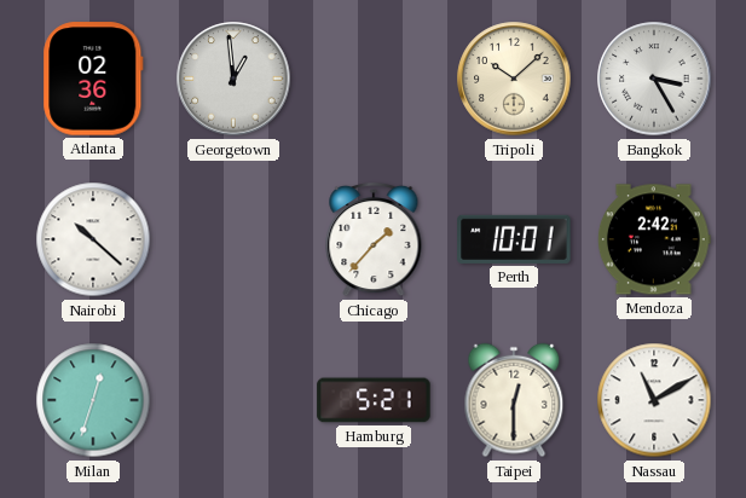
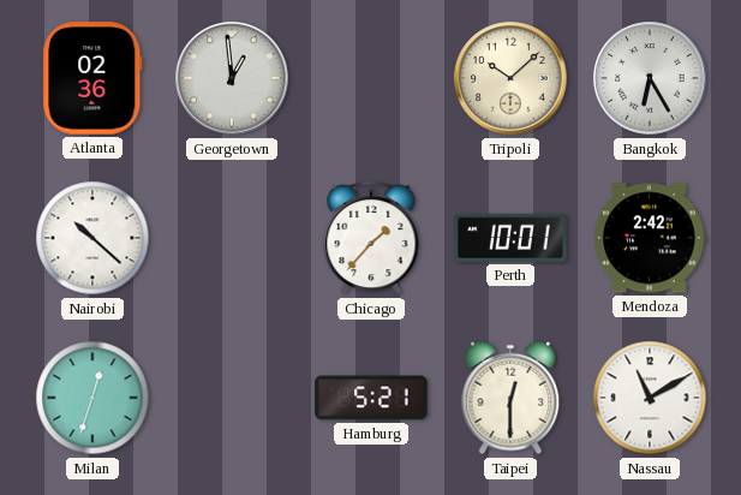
Bangkok: 3:25 -> 6:25
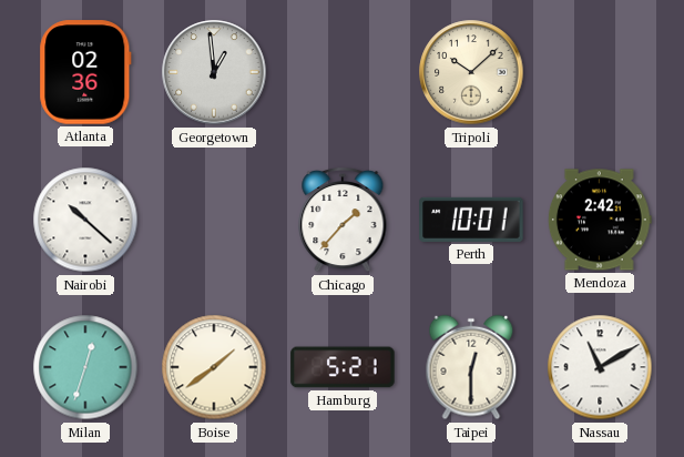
Bangkok: 6:25 -> none
Boise: none -> 1:39
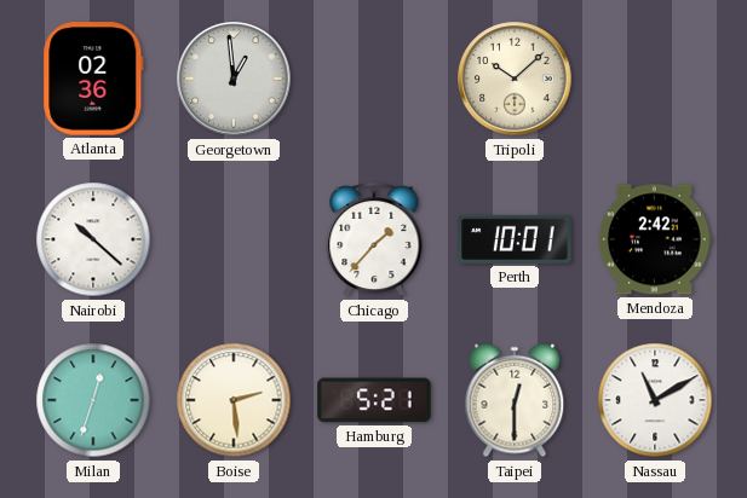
Boise: 1:39 -> 2:29
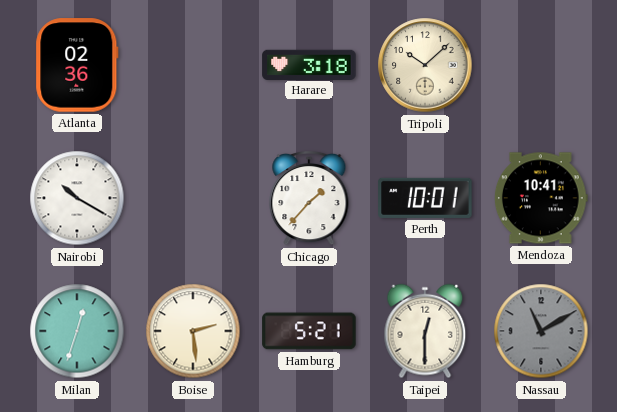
Georgetown: 12:59 -> none
Harare: none -> 3:18
Nairobi: 10:22 -> 10:20
Mendoza: 2:42 -> 10:41
Nassau dial: white -> grey
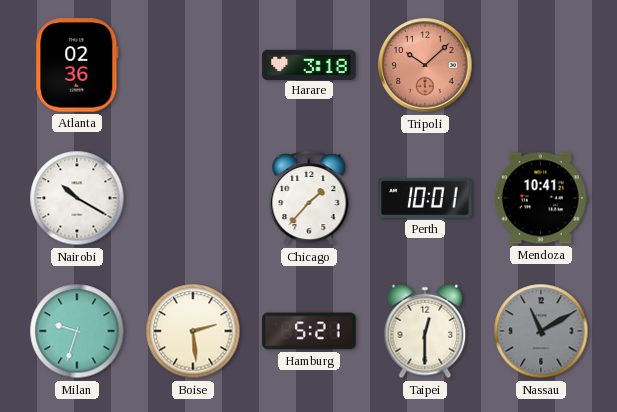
Tripoli dial: cream -> salmon
Milan: 12:33 -> 9:33
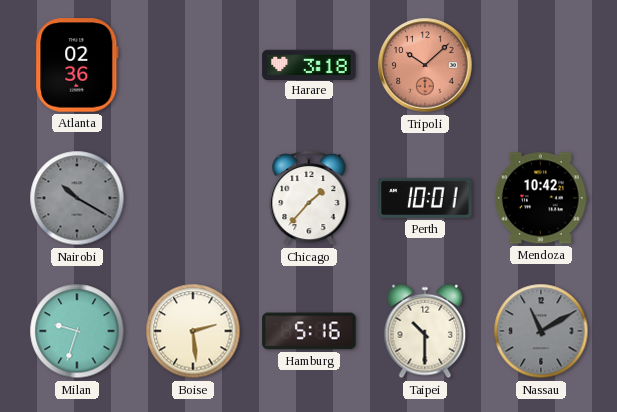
Nairobi dial: white -> grey
Mendoza: 10:41 -> 10:42
Hamburg: 5:21 -> 5:16
Taipei: 12:30 -> 10:30
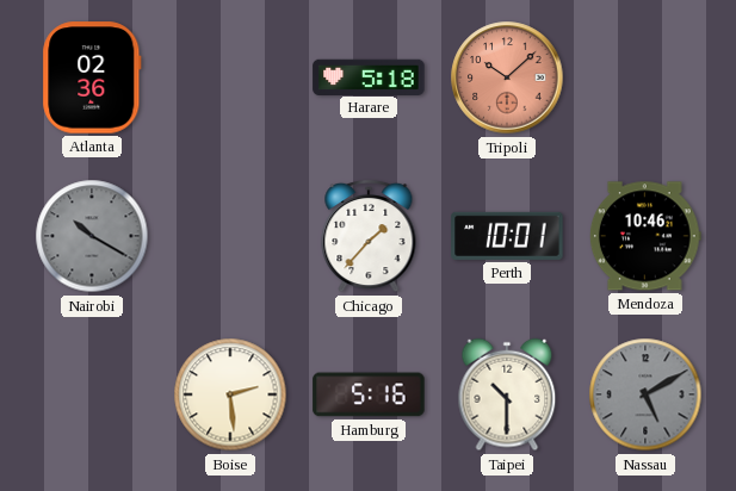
Harare: 3:18 -> 5:18
Mendoza: 10:42 -> 10:46
Milan: 9:33 -> none
Nassau: 11:10 -> 5:10
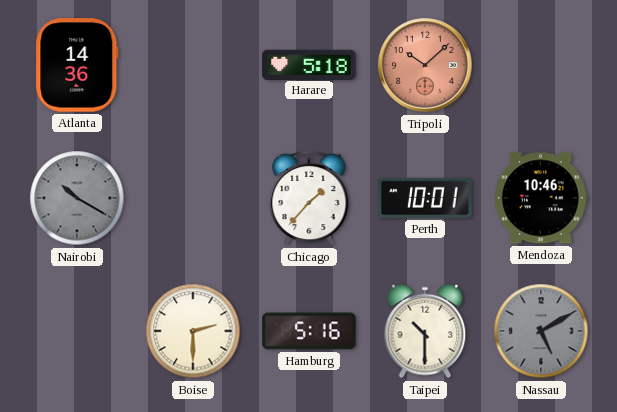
Atlanta: 02:36 -> 14:36
Boise: 2:29 -> 2:30
